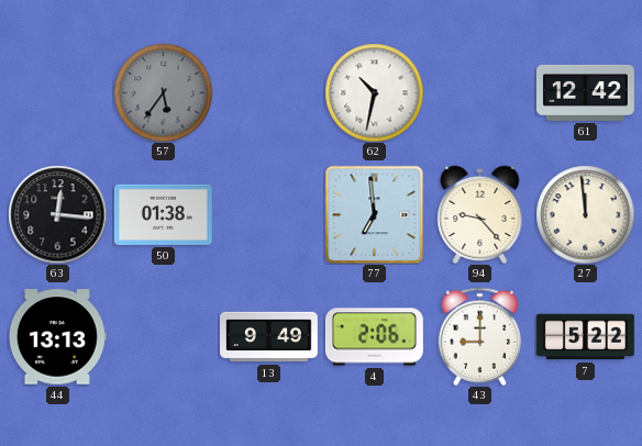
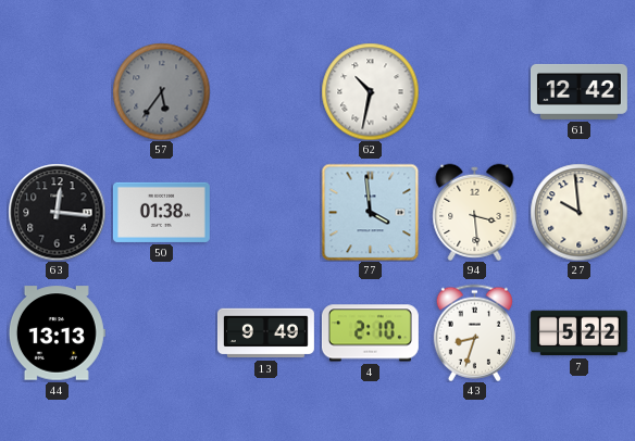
77: 6:59 -> 3:59
94: 9:23 -> 3:29
27: 11:59 -> 9:59
4: 2:06 -> 2:10
43: 9:00 -> 8:33
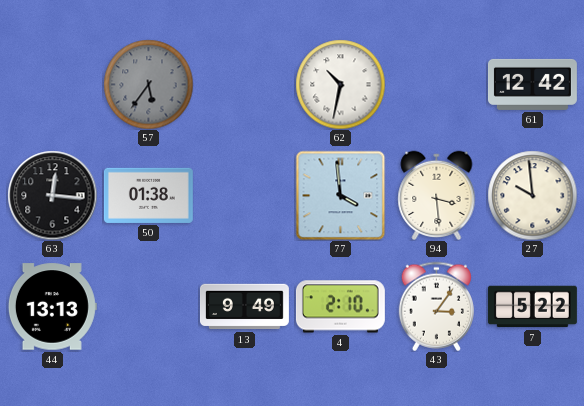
43: 8:33 -> 3:06
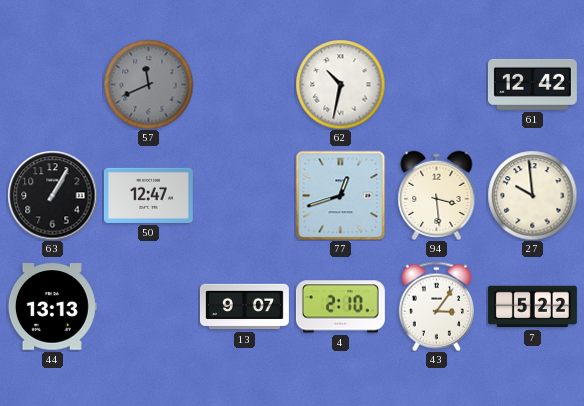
57: 5:36 -> 11:41
63: 12:16 -> 1:05
50: 01:38 -> 12:47
77: 3:59 -> 12:42
13: 9:49 -> 9:07
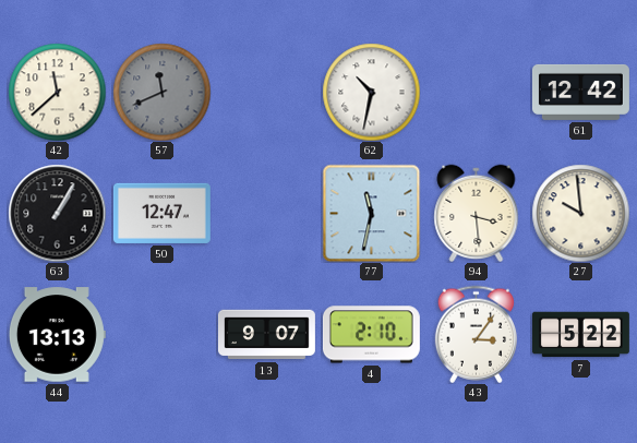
42: none -> 11:38
77: 12:42 -> 11:32
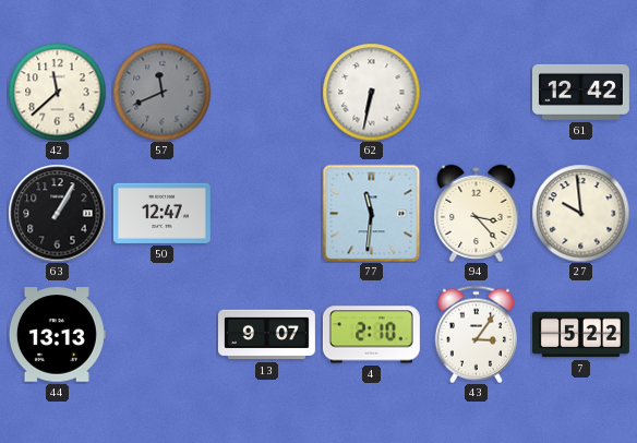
62: 10:32 -> 6:32
77: 11:32 -> 11:31
94: 3:29 -> 3:23
